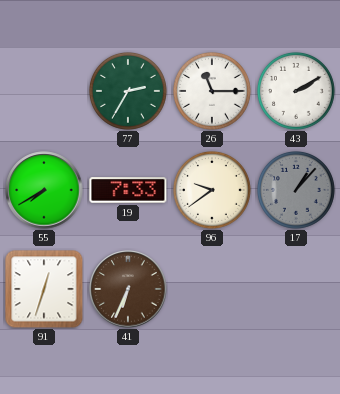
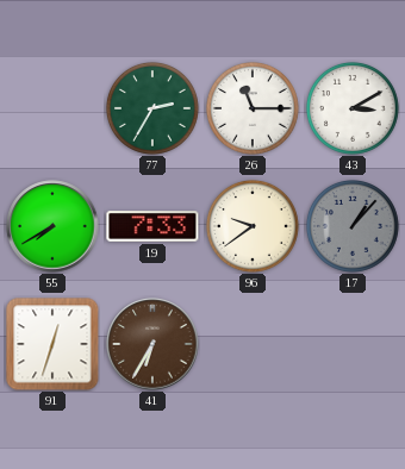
43: 2:10 -> 3:10
41: 6:34 -> 6:35
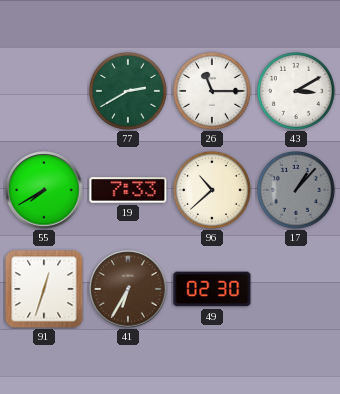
77: 2:35 -> 2:40
96: 9:39 -> 10:38
49: none -> 02:30
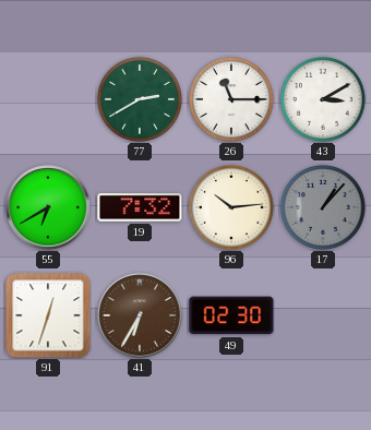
55: 7:40 -> 6:40
19: 7:33 -> 7:32
96: 10:38 -> 10:14
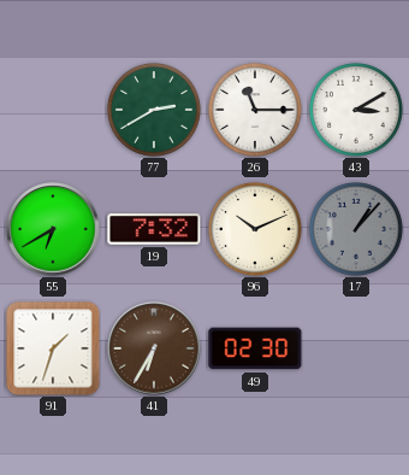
96: 10:14 -> 10:11
91: 12:33 -> 1:33
